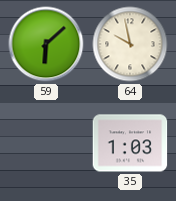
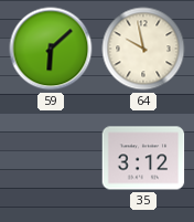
35: 1:03 -> 3:12
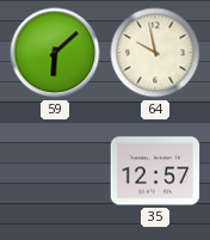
35: 3:12 -> 12:57
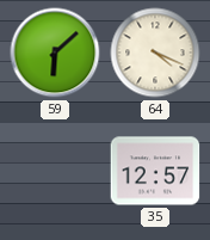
64: 9:58 -> 4:19
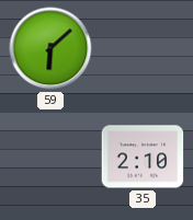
64: 4:19 -> none
35: 12:57 -> 2:10
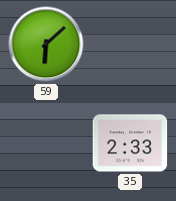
35: 2:10 -> 2:33
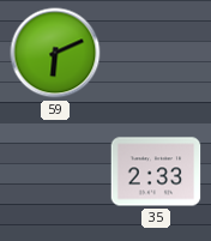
59: 6:08 -> 6:11
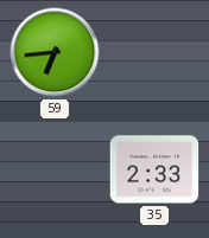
59: 6:11 -> 6:44
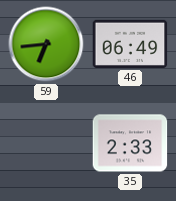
46: none -> 06:49
